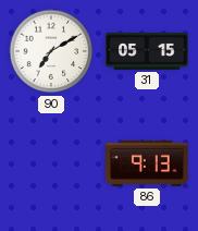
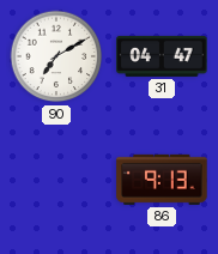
31: 05:15 -> 04:47
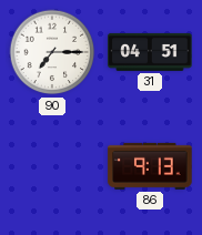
90: 7:10 -> 7:15
31: 04:47 -> 04:51
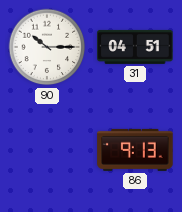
90: 7:15 -> 10:15
